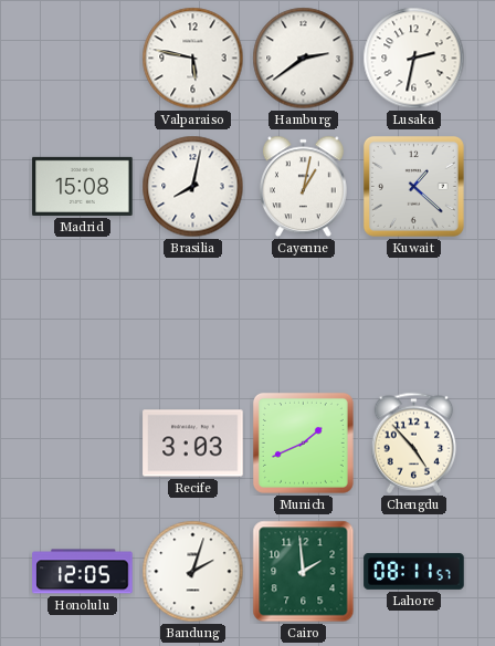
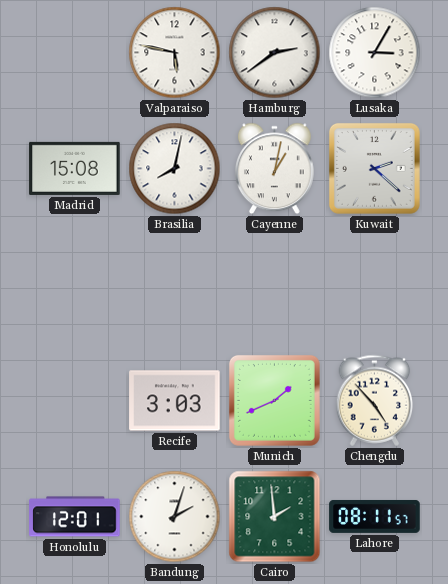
Lusaka: 2:32 -> 3:05
Kuwait: 1:22 -> 2:22
Honolulu: 12:05 -> 12:01
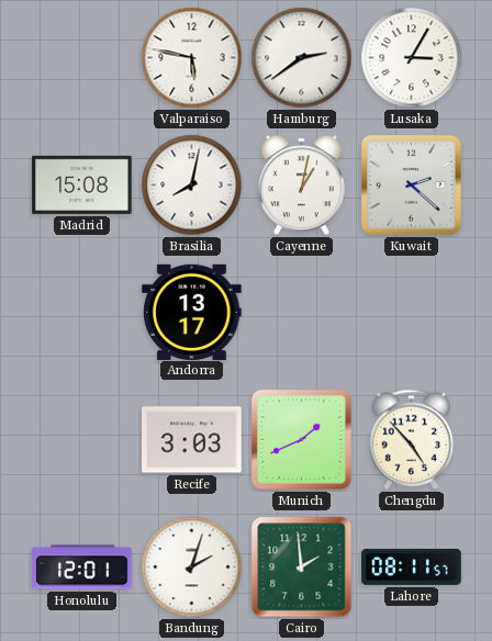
Andorra: none -> 13:17
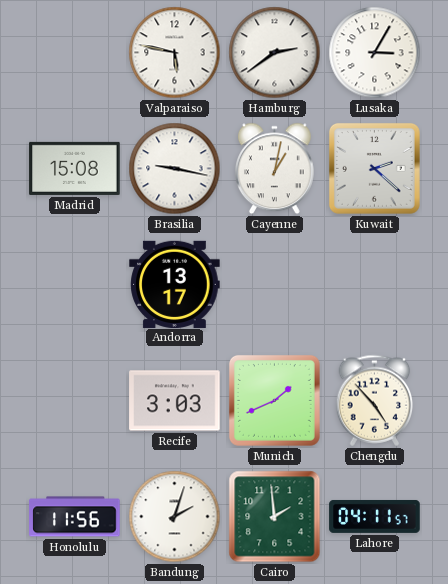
Brasilia: 8:02 -> 9:17
Honolulu: 12:01 -> 11:56
Lahore: 08:11 -> 04:11
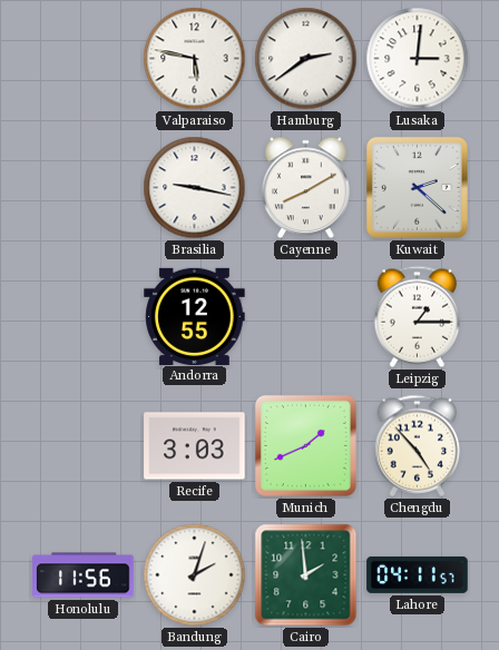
Lusaka: 3:05 -> 3:01
Madrid: 15:08 -> none
Cayenne: 1:02 -> 8:10
Andorra: 13:17 -> 12:55
Leipzig: none -> 1:15
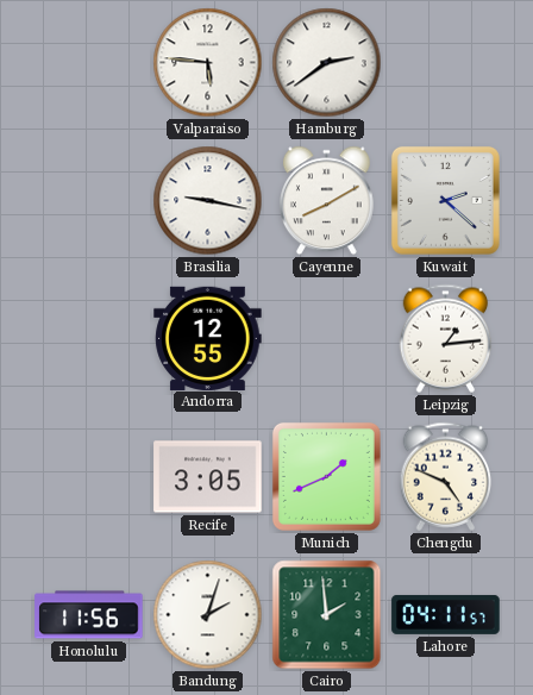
Valparaiso: 5:47 -> 5:46
Lusaka: 3:01 -> none
Leipzig: 1:15 -> 1:14
Recife: 3:03 -> 3:05
Chengdu: 4:53 -> 4:49
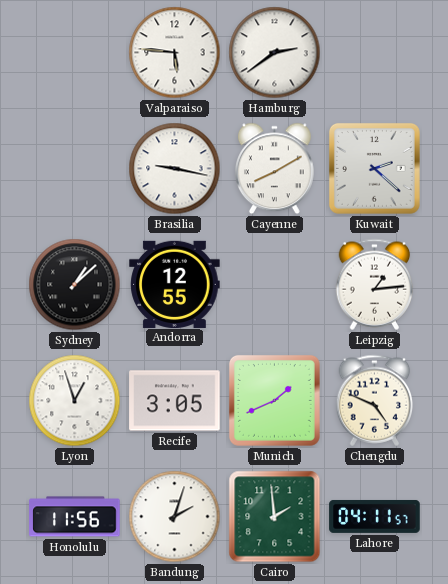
Sydney: none -> 1:08
Lyon: none -> 12:57
